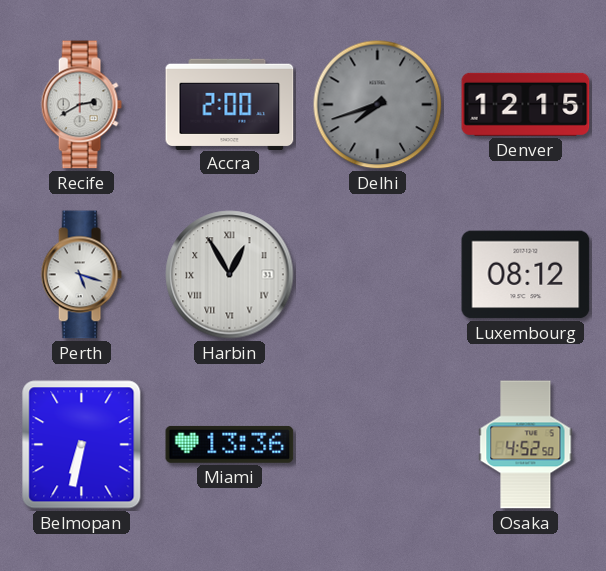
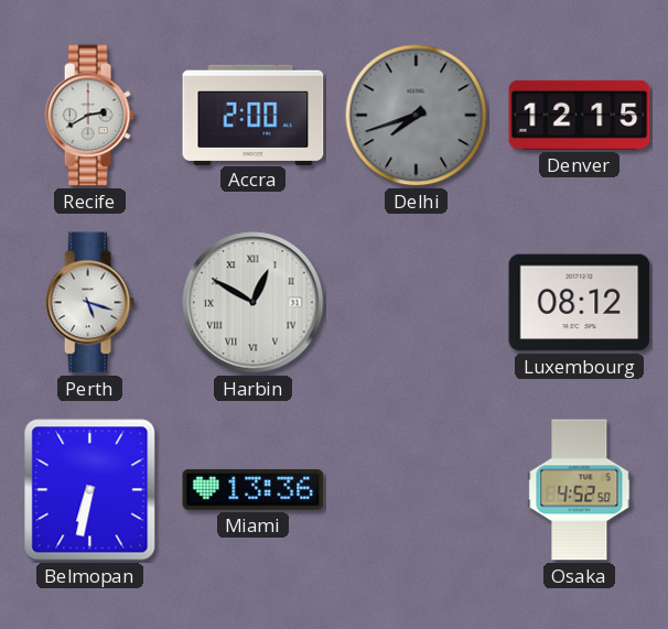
Harbin: 12:55 -> 12:50
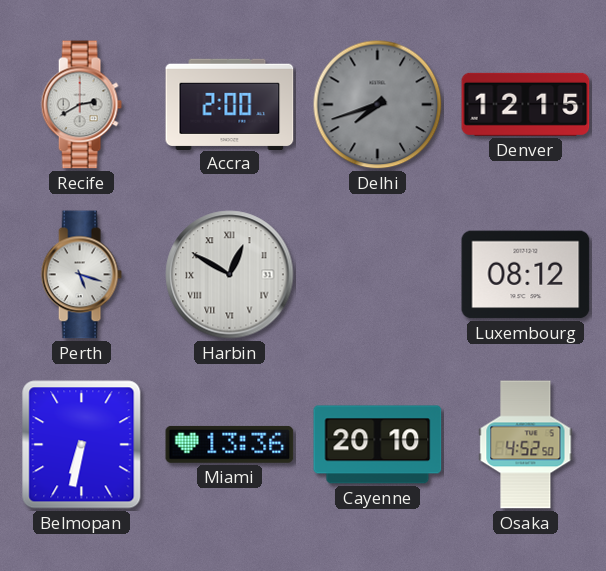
Cayenne: none -> 20:10
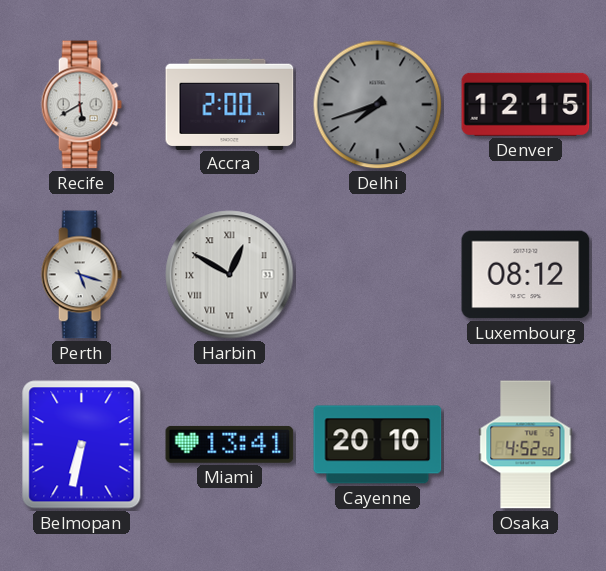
Recife: 2:40 -> 5:40
Miami: 13:36 -> 13:41
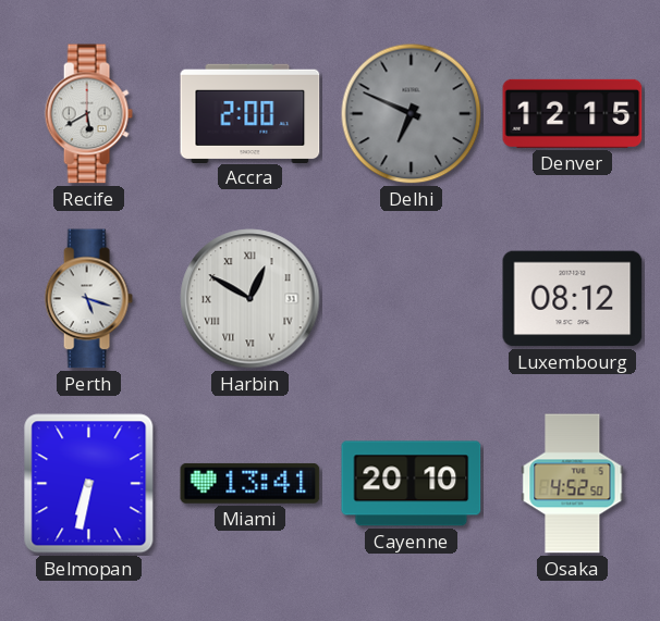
Delhi: 7:42 -> 6:49
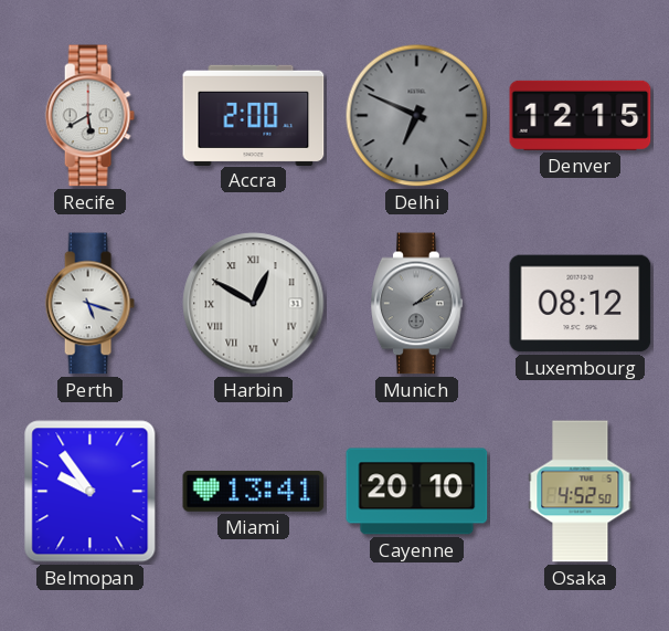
Munich: none -> 2:09
Belmopan: 6:32 -> 9:54
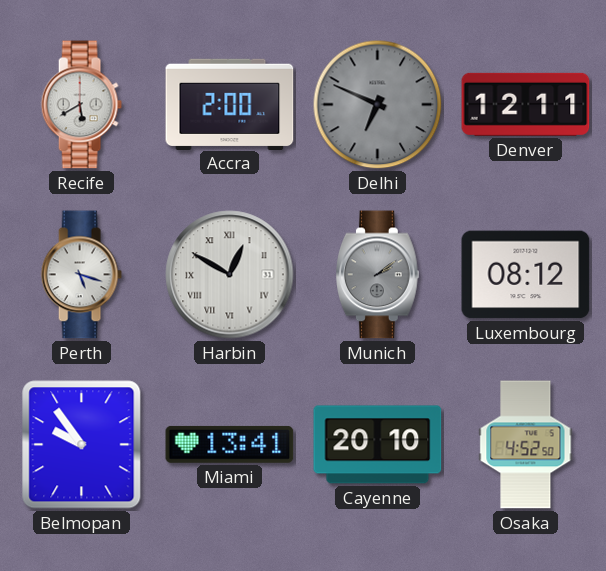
Denver: 12:15 -> 12:11
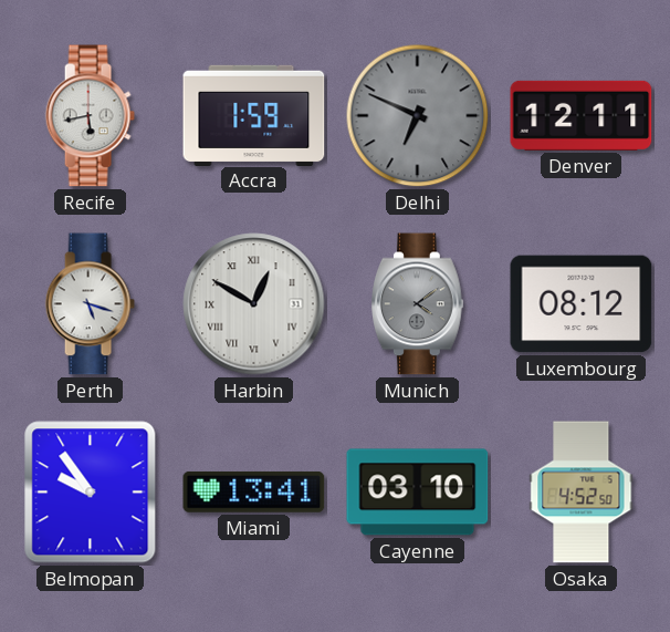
Recife: 5:40 -> 5:43
Accra: 2:00 -> 1:59
Munich: 2:09 -> 4:09
Cayenne: 20:10 -> 03:10
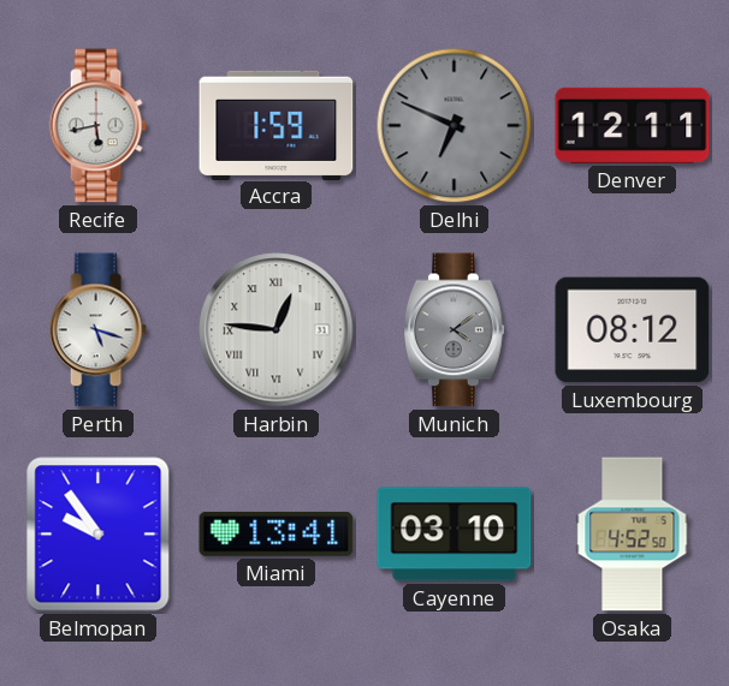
Harbin: 12:50 -> 12:46
